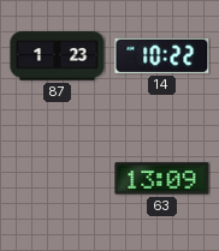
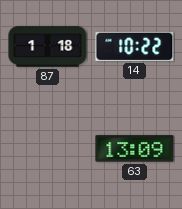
87: 1:23 -> 1:18
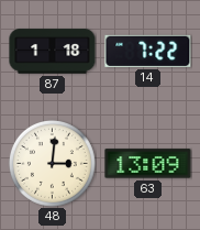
14: 10:22 -> 7:22
48: none -> 3:01
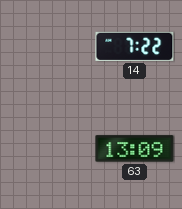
87: 1:18 -> none
48: 3:01 -> none
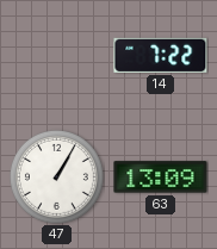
47: none -> 1:05
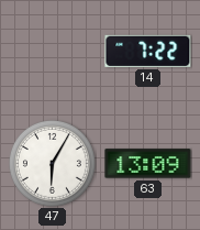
47: 1:05 -> 6:05
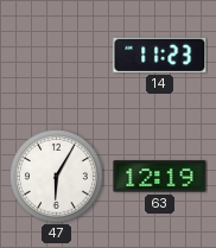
14: 7:22 -> 11:23
63: 13:09 -> 12:19
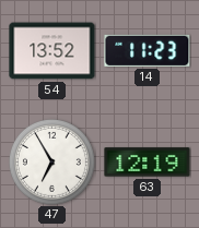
54: none -> 13:52
47: 6:05 -> 6:55
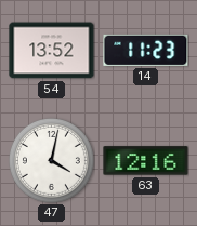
47: 6:55 -> 4:02
63: 12:19 -> 12:16
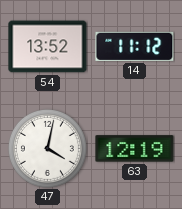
14: 11:23 -> 11:12
63: 12:16 -> 12:19
